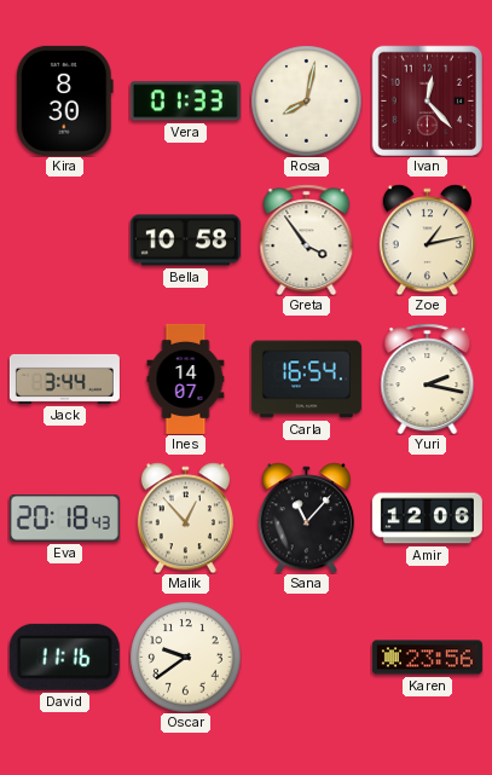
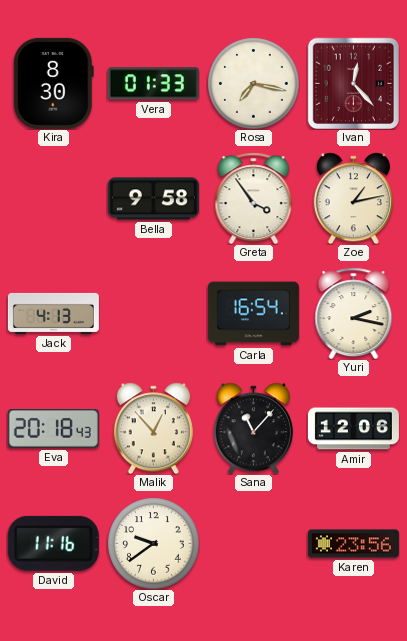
Rosa: 8:02 -> 7:17
Bella: 10:58 -> 9:58
Jack: 3:44 -> 4:13
Ines: 14:07 -> none
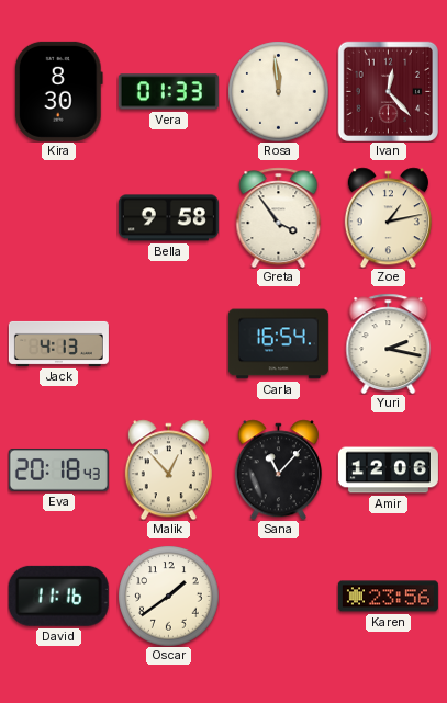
Rosa: 7:17 -> 11:59
Oscar: 9:39 -> 1:39
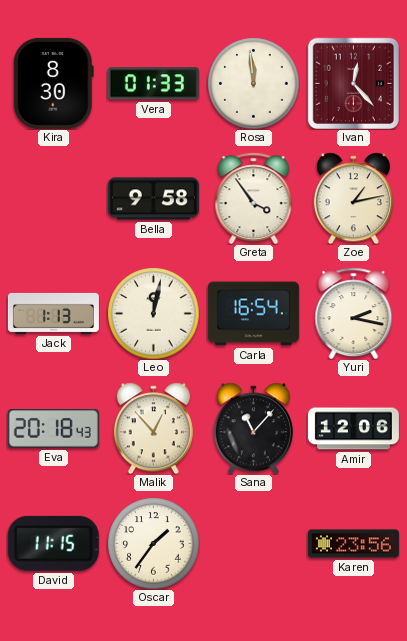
Jack: 4:13 -> 1:13
Leo: none -> 12:02
David: 11:16 -> 11:15
Oscar: 1:39 -> 1:36
